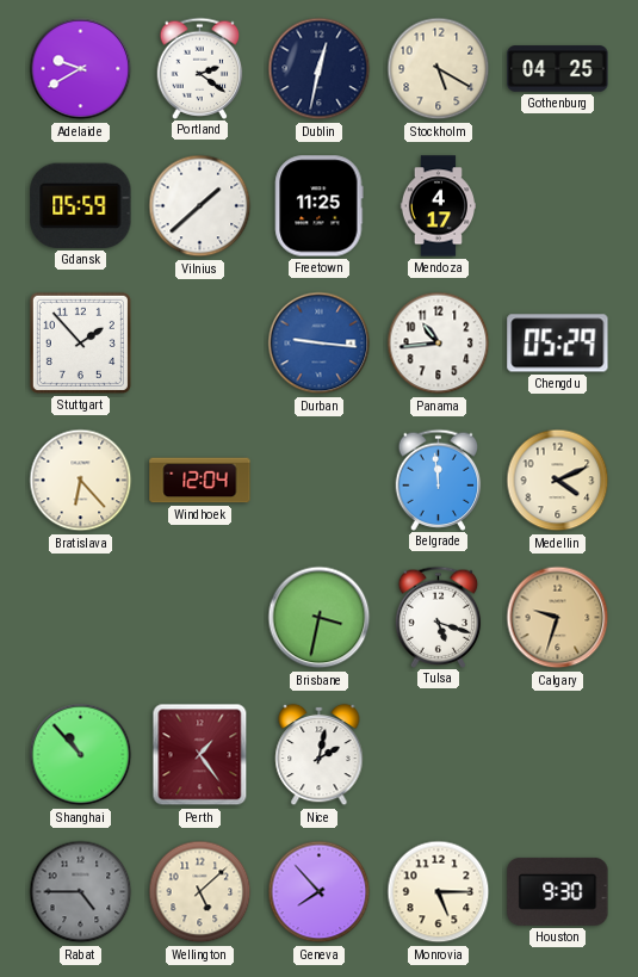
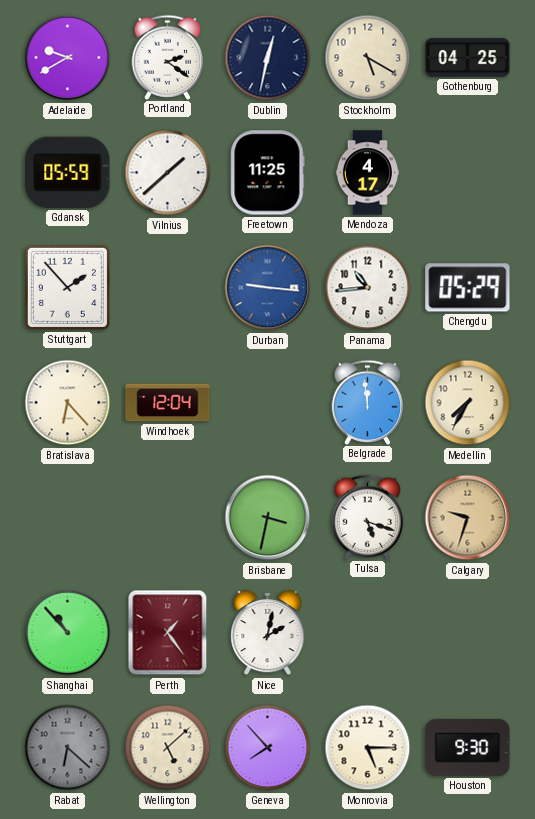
Medellin: 4:11 -> 7:35
Rabat: 4:45 -> 6:22
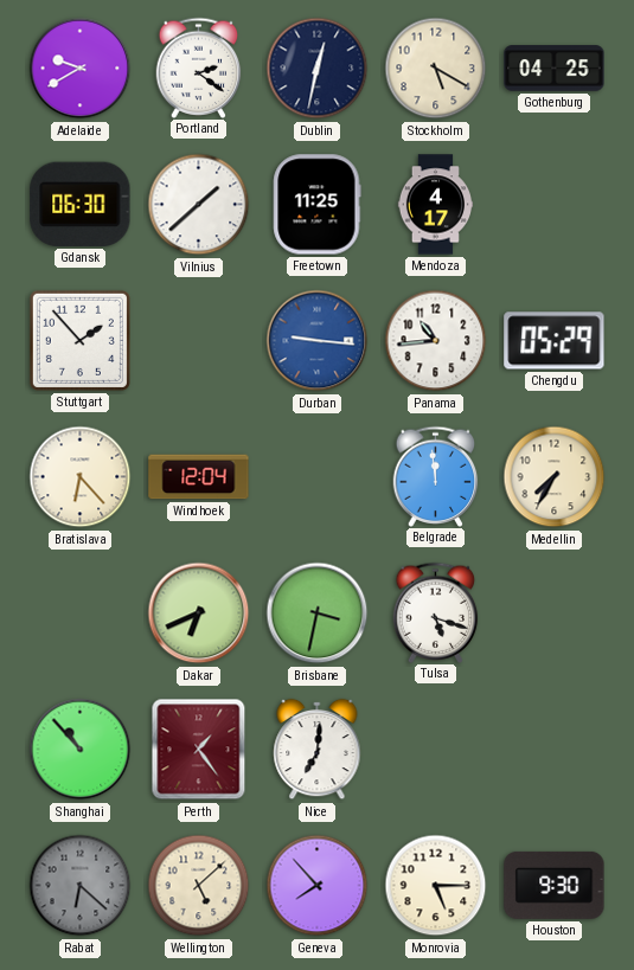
Gdansk: 05:59 -> 06:30
Dakar: none -> 6:41
Calgary: 9:33 -> none
Nice: 2:02 -> 7:01
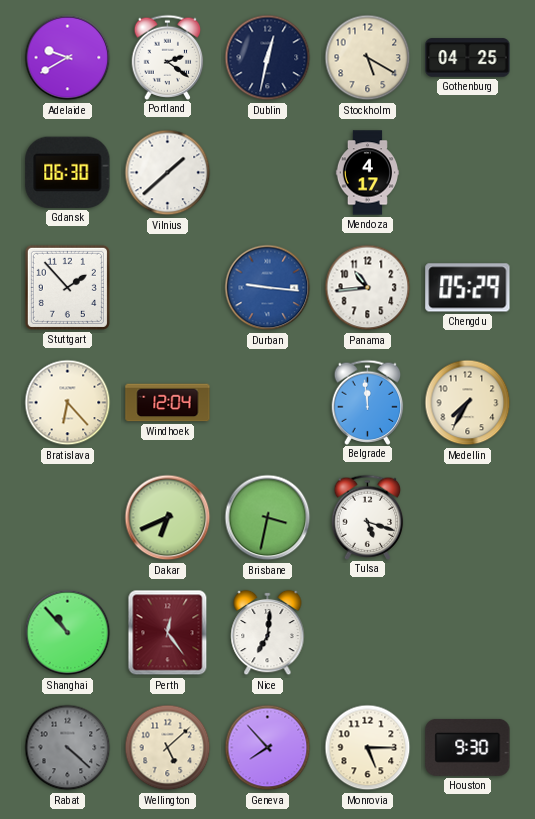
Freetown: 11:25 -> none
Perth: 1:24 -> 12:24
Rabat: 6:22 -> 4:22
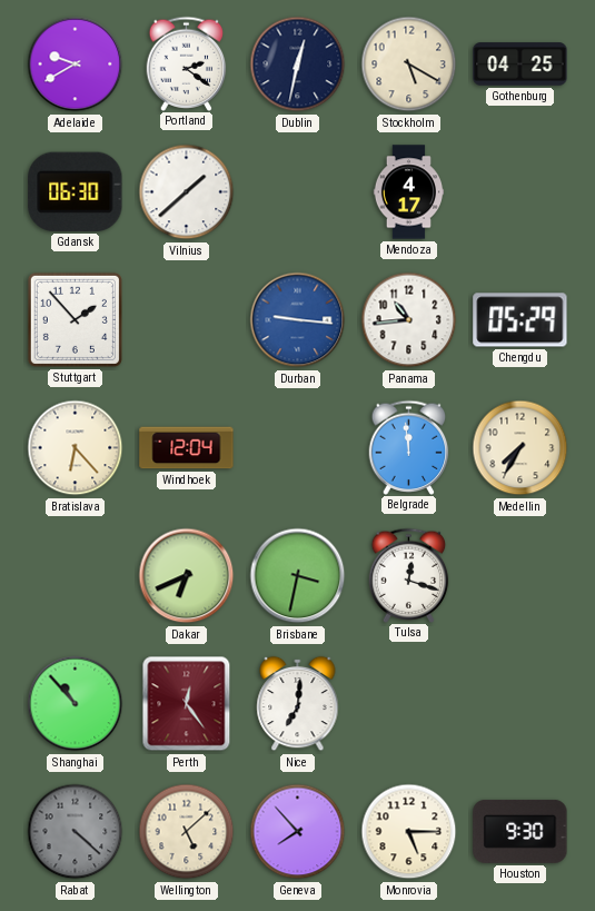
Tulsa: 5:18 -> 12:18
